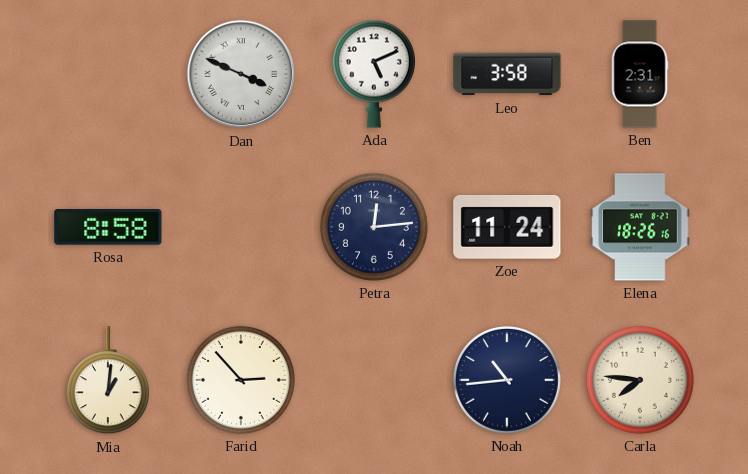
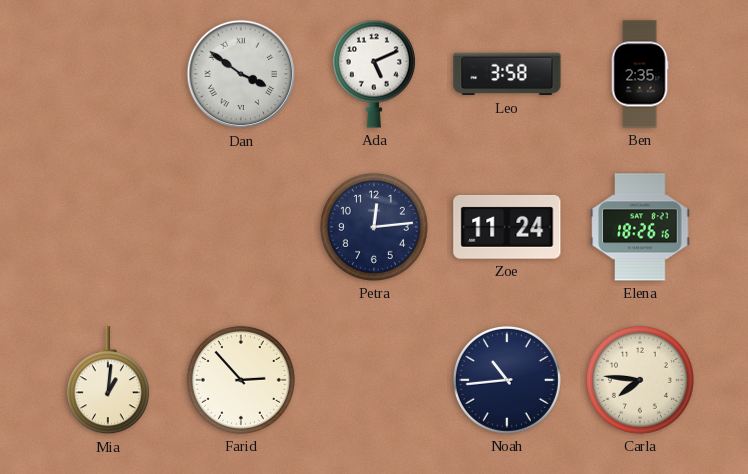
Dan: 3:49 -> 3:51
Ben: 2:31 -> 2:35
Rosa: 8:58 -> none
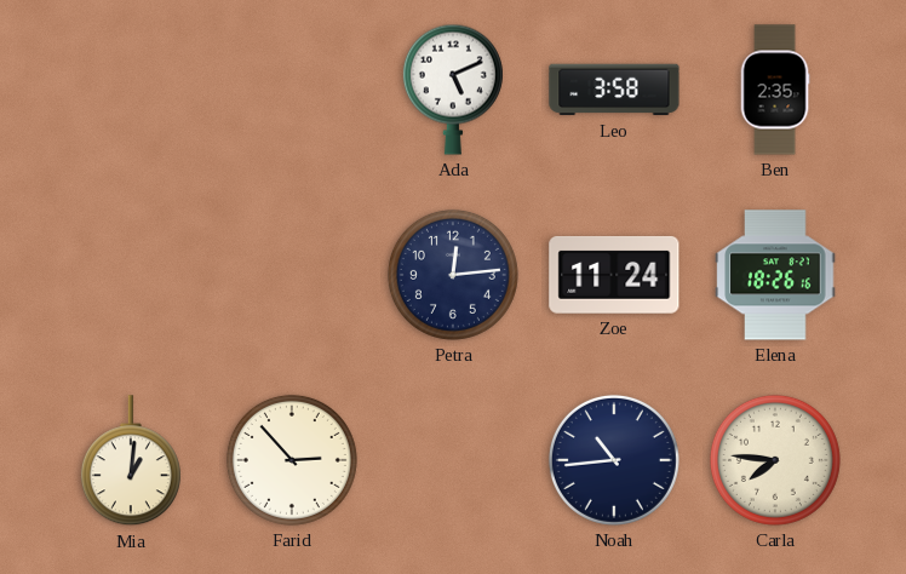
Dan: 3:51 -> none
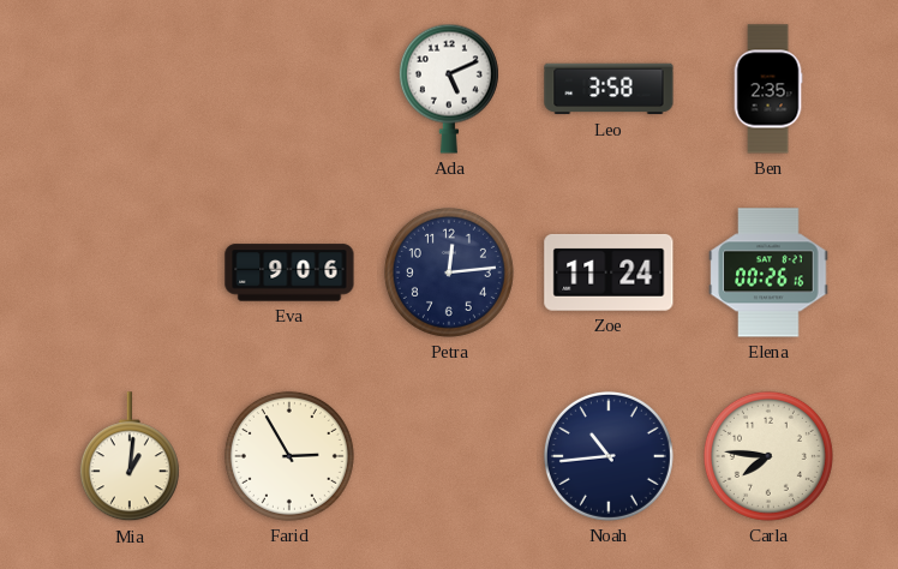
Eva: none -> 9:06
Elena: 18:26 -> 00:26
Farid: 2:53 -> 2:55
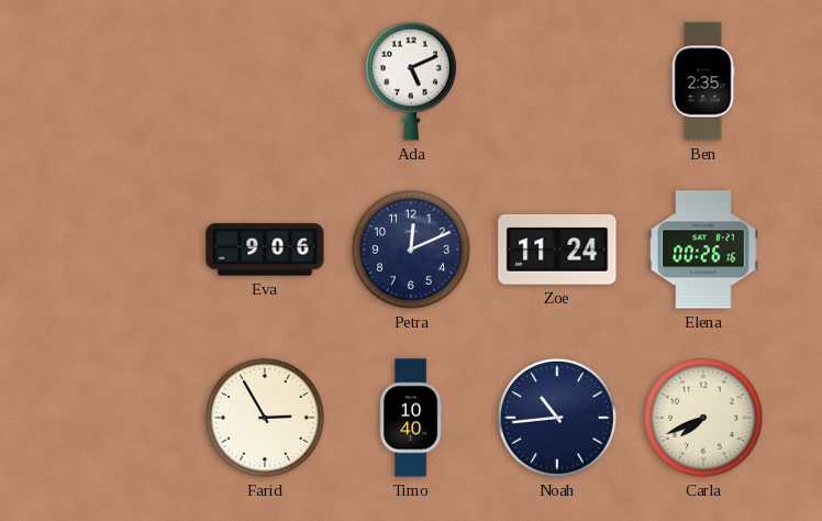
Leo: 3:58 -> none
Petra: 12:14 -> 12:11
Mia: 1:01 -> none
Timo: none -> 10:40
Carla: 7:46 -> 7:41
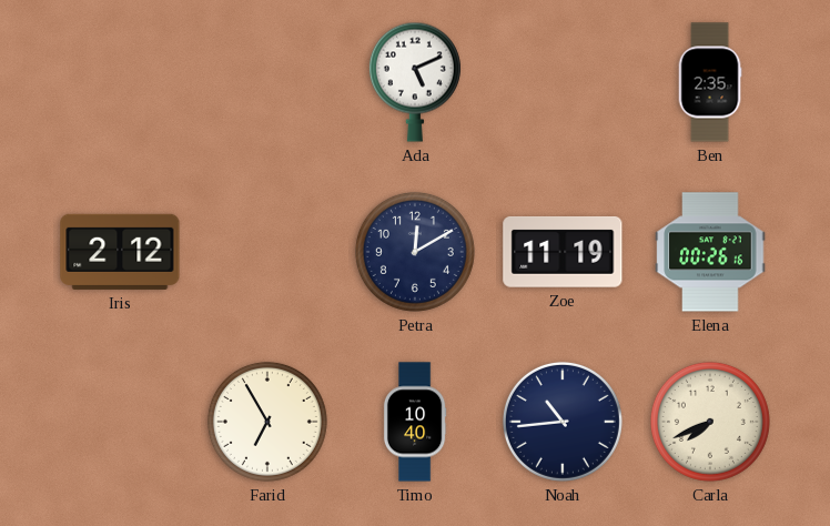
Iris: none -> 2:12
Eva: 9:06 -> none
Petra: 12:11 -> 12:10
Zoe: 11:24 -> 11:19
Farid: 2:55 -> 6:55
